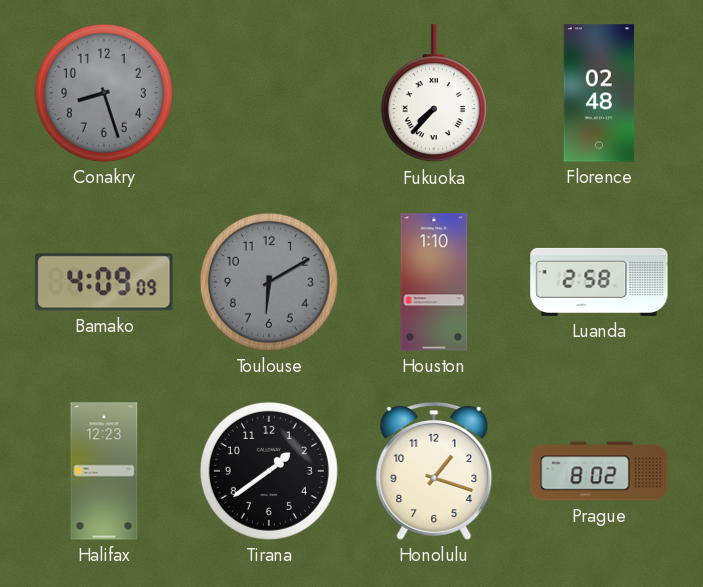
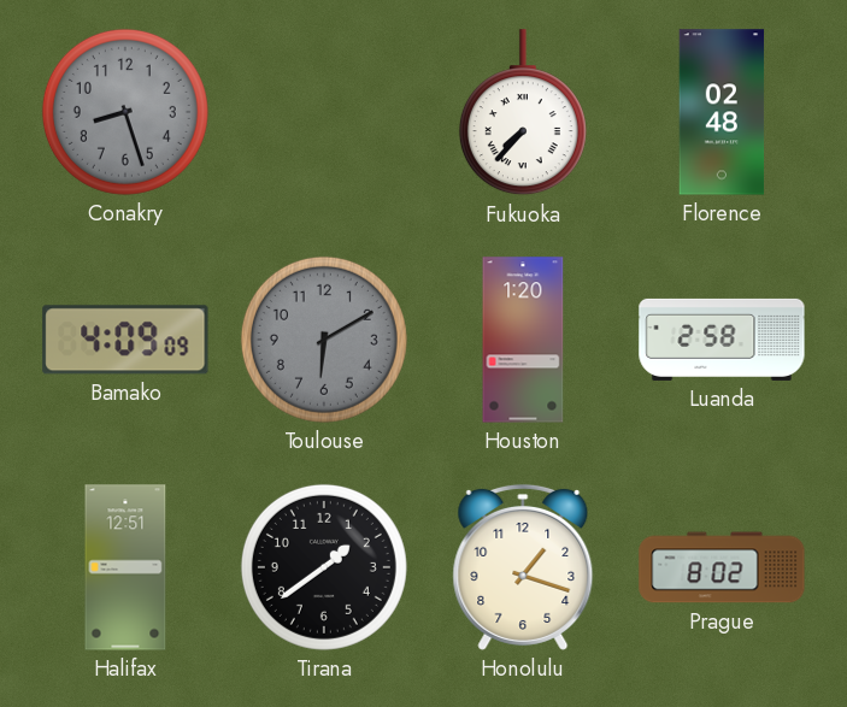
Houston: 1:10 -> 1:20
Halifax: 12:23 -> 12:51
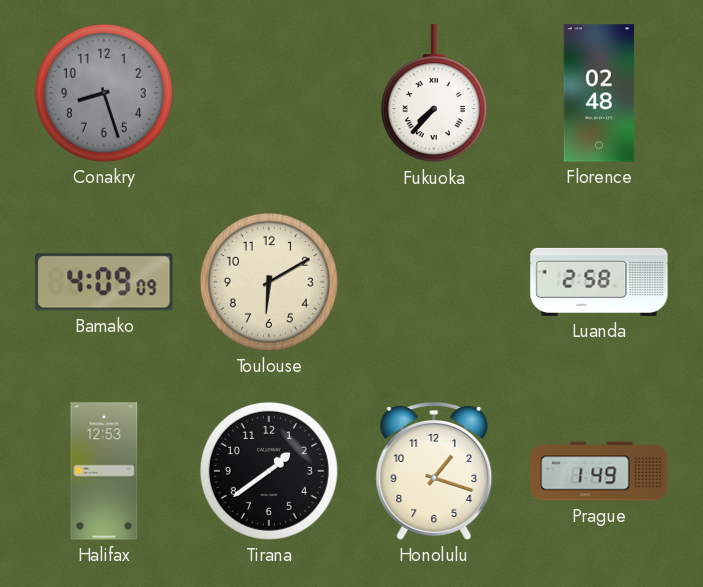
Toulouse dial: grey -> cream
Houston: 1:20 -> none
Halifax: 12:51 -> 12:53
Prague: 8:02 -> 1:49
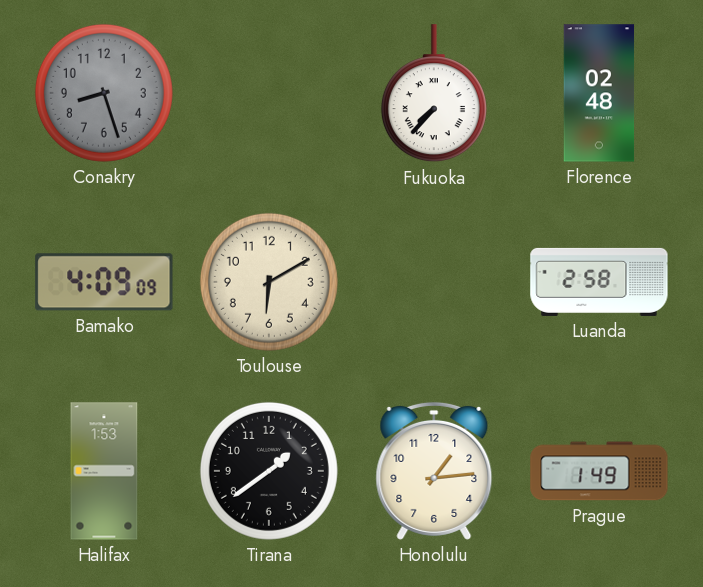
Halifax: 12:53 -> 1:53
Honolulu: 1:18 -> 1:14
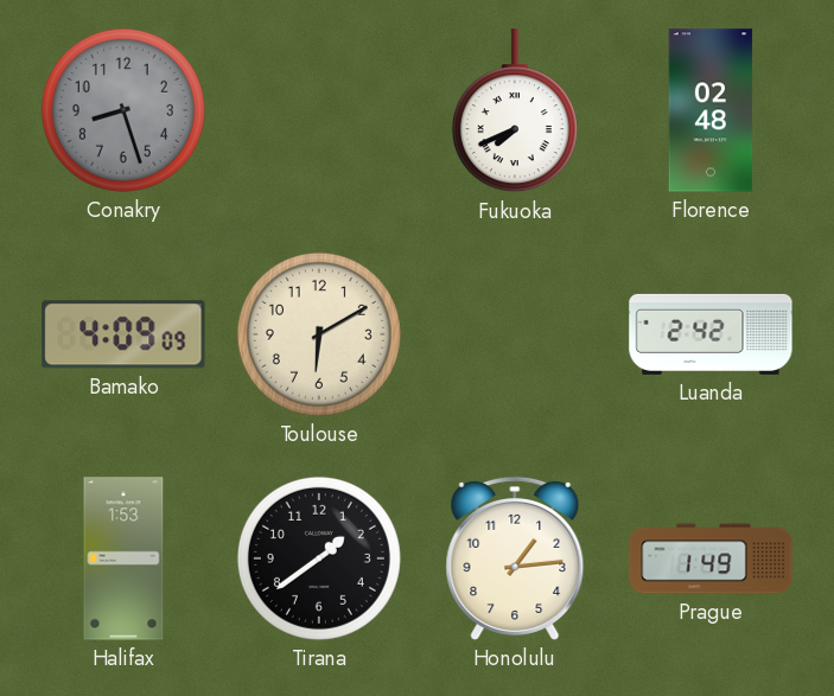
Fukuoka: 7:37 -> 7:41
Luanda: 2:58 -> 2:42
